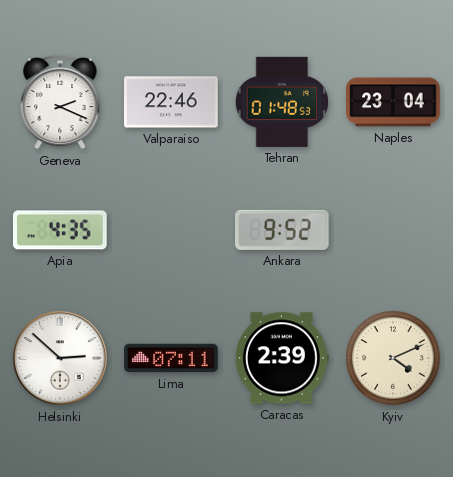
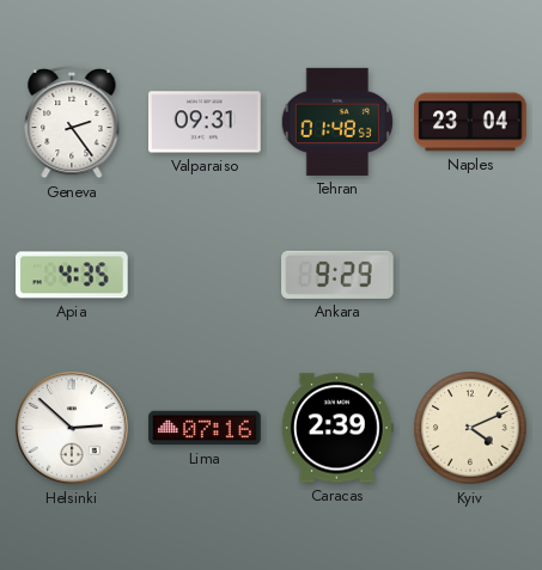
Geneva: 2:19 -> 2:24
Valparaiso: 22:46 -> 09:31
Ankara: 9:52 -> 9:29
Lima: 07:11 -> 07:16
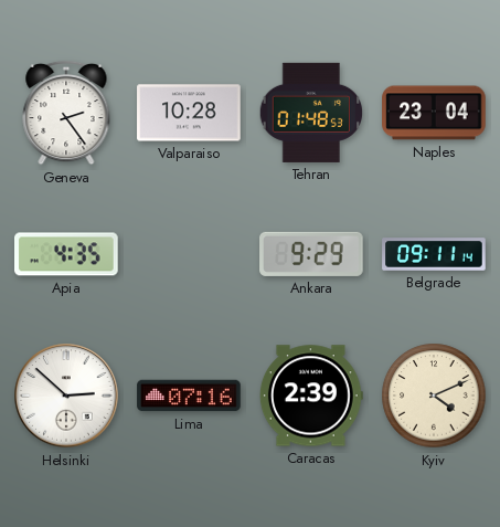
Valparaiso: 09:31 -> 10:28
Belgrade: none -> 09:11
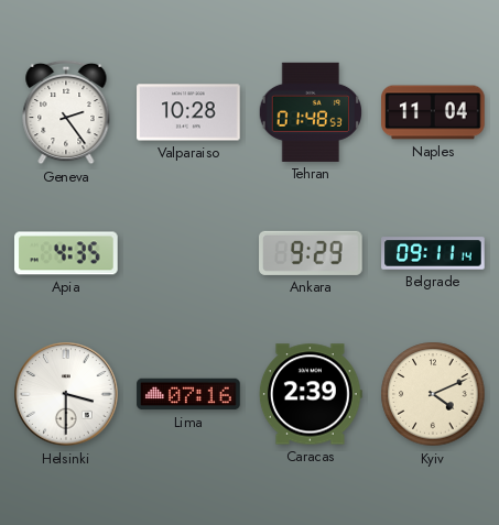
Naples: 23:04 -> 11:04
Helsinki: 2:52 -> 3:30
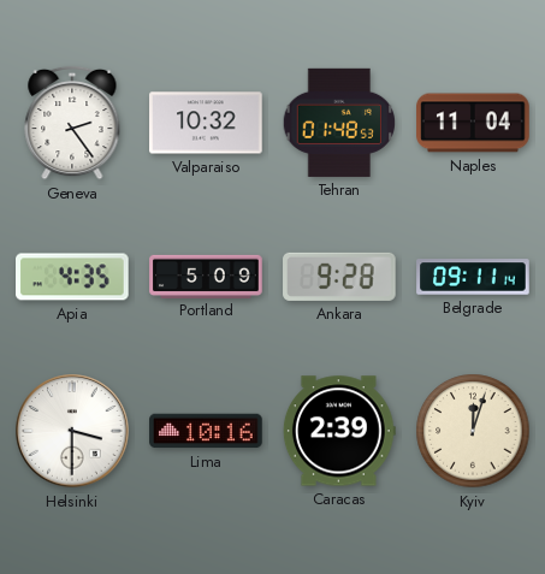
Valparaiso: 10:28 -> 10:32
Portland: none -> 5:09
Ankara: 9:29 -> 9:28
Lima: 07:16 -> 10:16
Kyiv: 4:11 -> 12:03
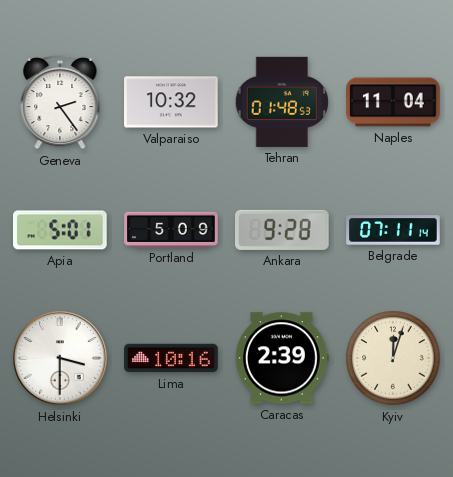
Apia: 4:35 -> 5:01
Belgrade: 09:11 -> 07:11
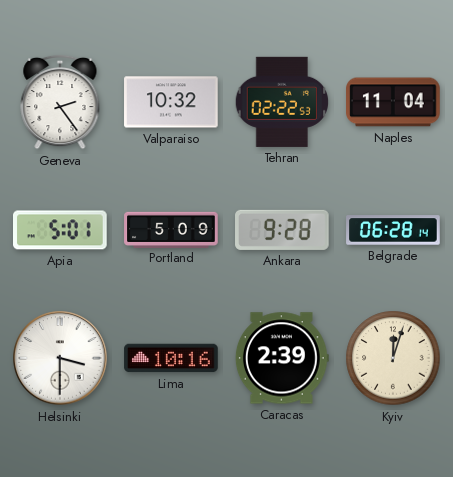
Tehran: 01:48 -> 02:22
Belgrade: 07:11 -> 06:28
